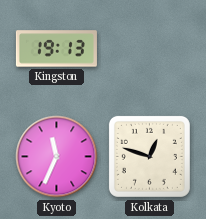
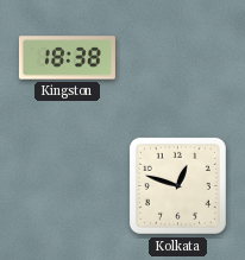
Kingston: 19:13 -> 18:38
Kyoto: 11:34 -> none
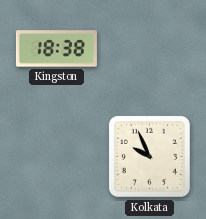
Kolkata: 12:48 -> 9:56
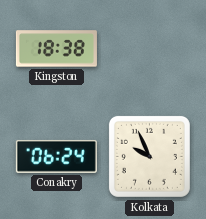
Conakry: none -> 06:24
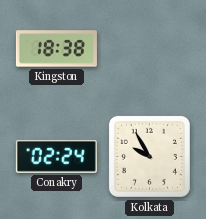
Conakry: 06:24 -> 02:24
Kolkata: 9:56 -> 9:55
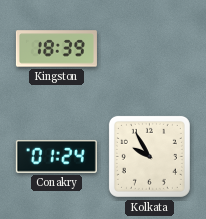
Kingston: 18:38 -> 18:39
Conakry: 02:24 -> 01:24
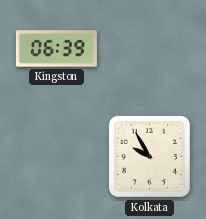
Kingston: 18:39 -> 06:39
Conakry: 01:24 -> none
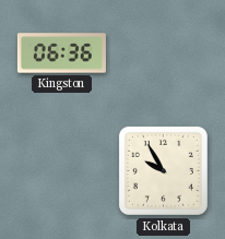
Kingston: 06:39 -> 06:36
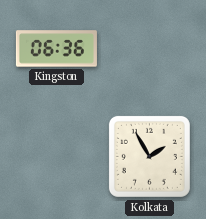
Kolkata: 9:55 -> 1:55
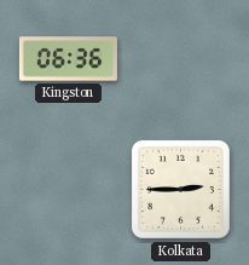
Kolkata: 1:55 -> 2:45
